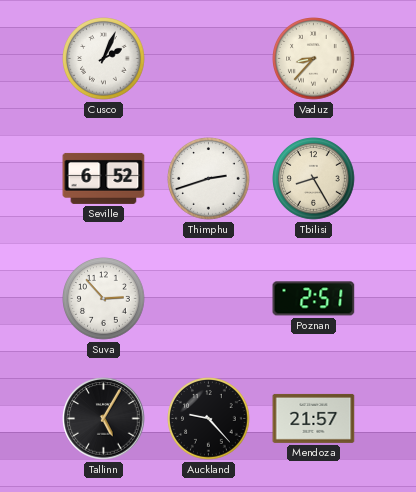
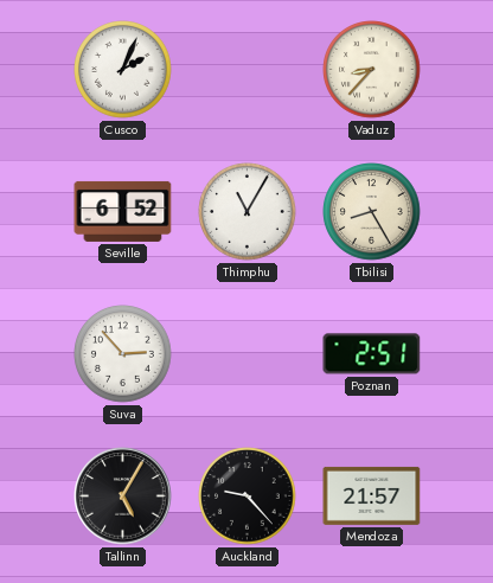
Thimphu: 2:42 -> 11:05
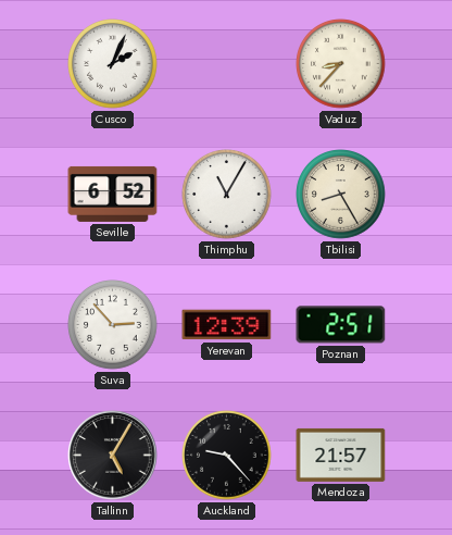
Yerevan: none -> 12:39
